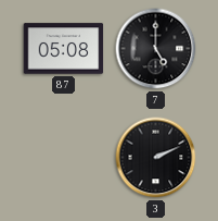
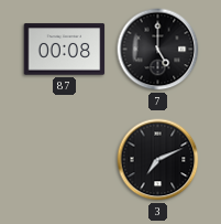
87: 05:08 -> 00:08
3: 2:11 -> 7:11
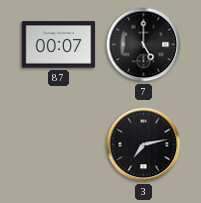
87: 00:08 -> 00:07
3: 7:11 -> 7:13
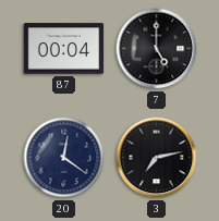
87: 00:07 -> 00:04
20: none -> 12:21
